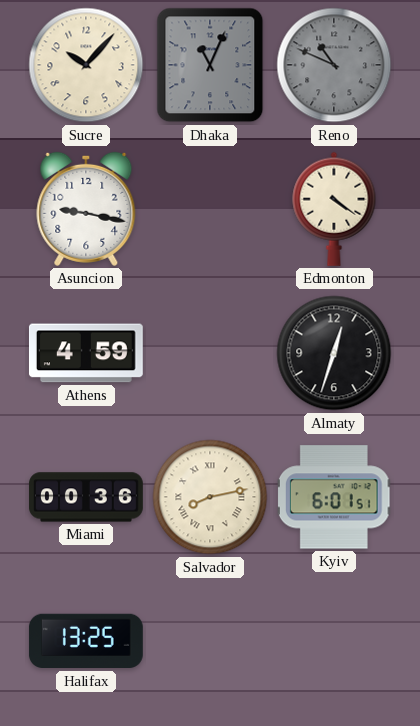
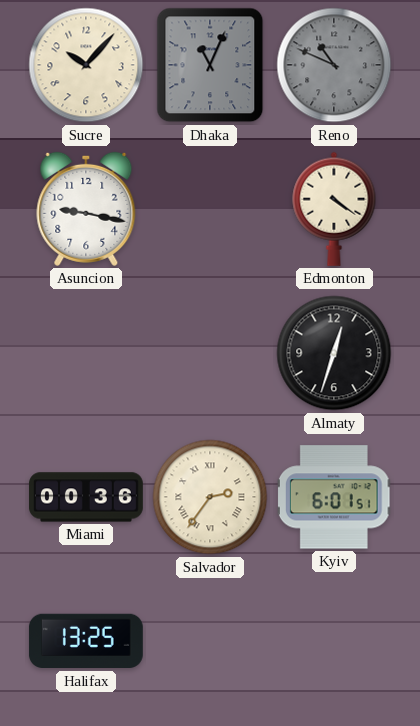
Athens: 4:59 -> none
Salvador: 8:13 -> 2:36
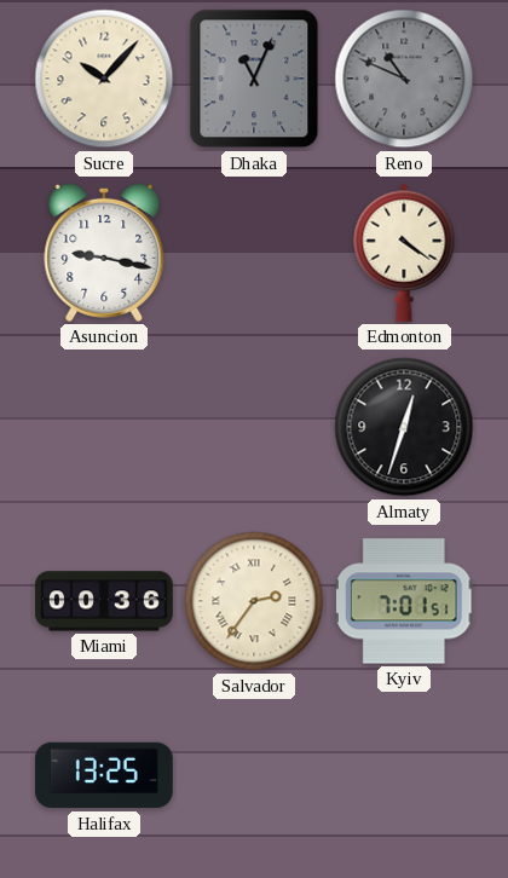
Kyiv: 6:01 -> 7:01
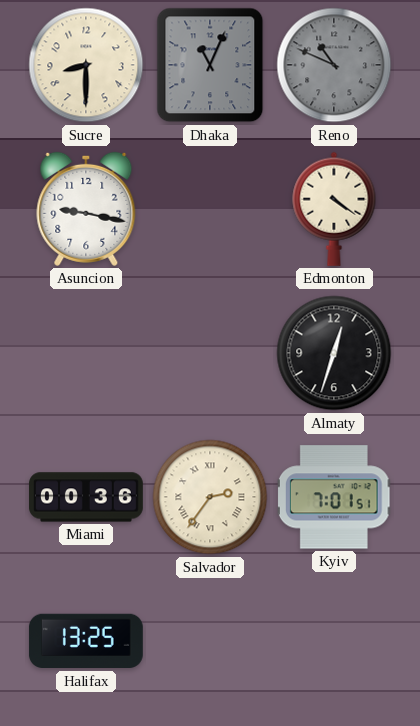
Sucre: 10:07 -> 8:30
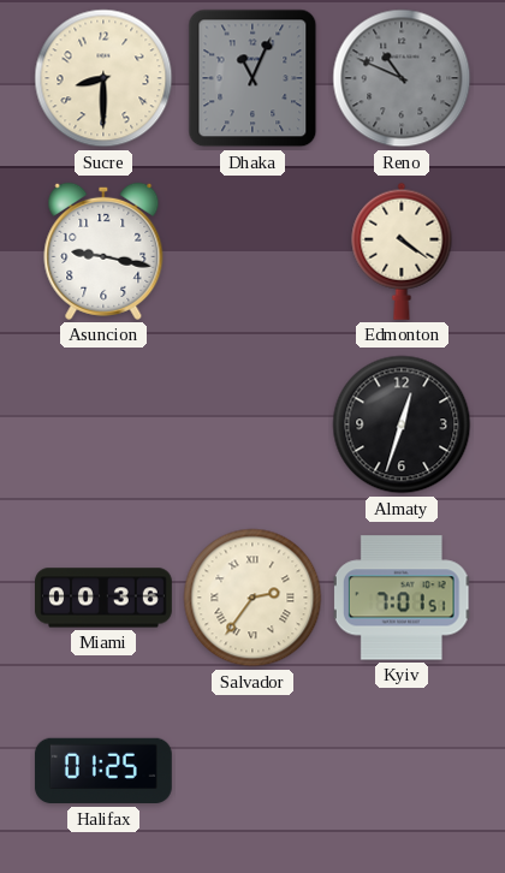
Halifax: 13:25 -> 01:25
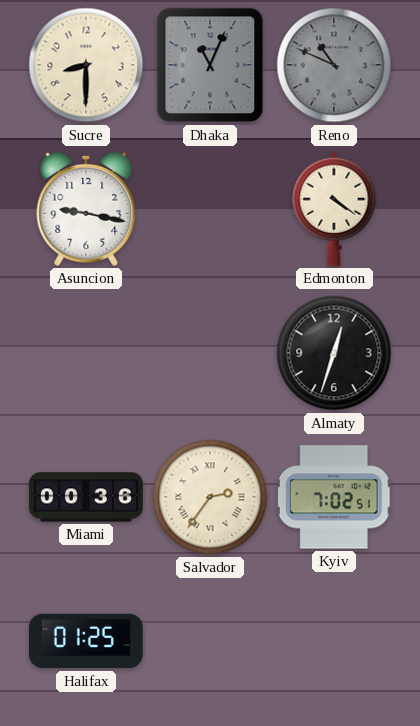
Kyiv: 7:01 -> 7:02
